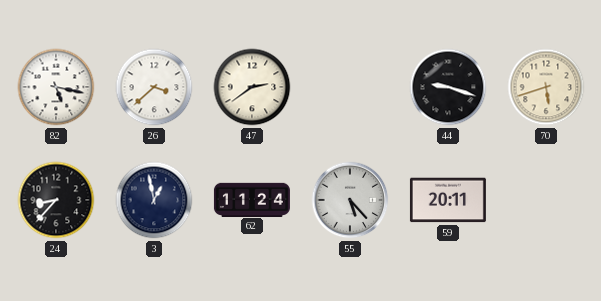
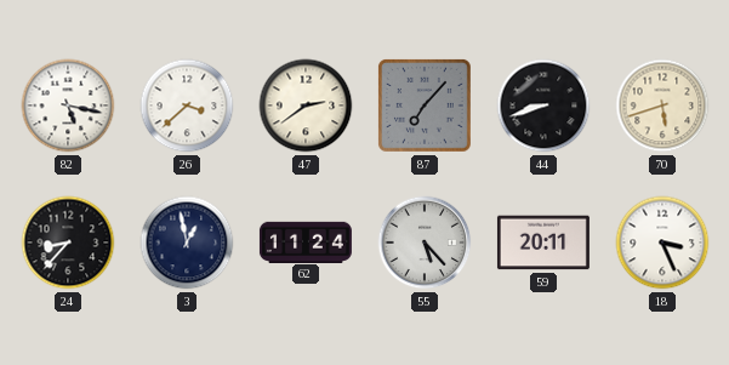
87: none -> 7:07
44: 9:18 -> 8:42
18: none -> 3:26
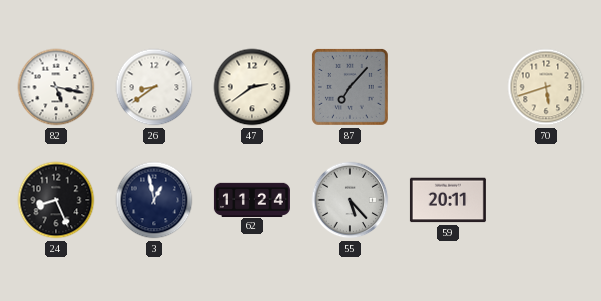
26: 3:38 -> 8:39
44: 8:42 -> none
24: 8:37 -> 8:26
18: 3:26 -> none
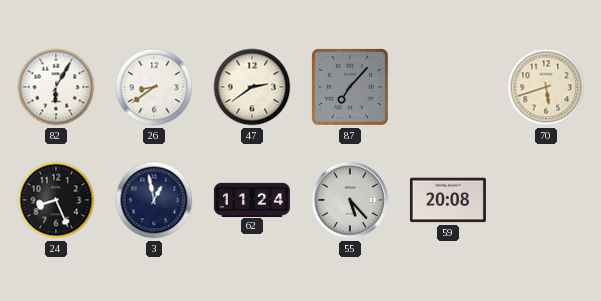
82: 5:17 -> 6:05
59: 20:11 -> 20:08
